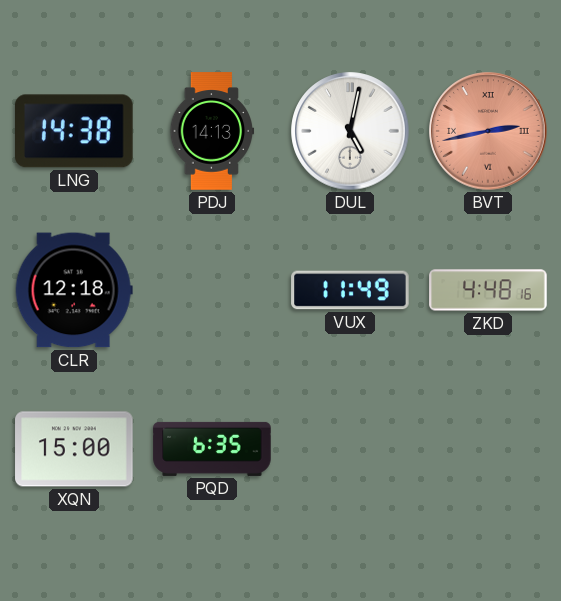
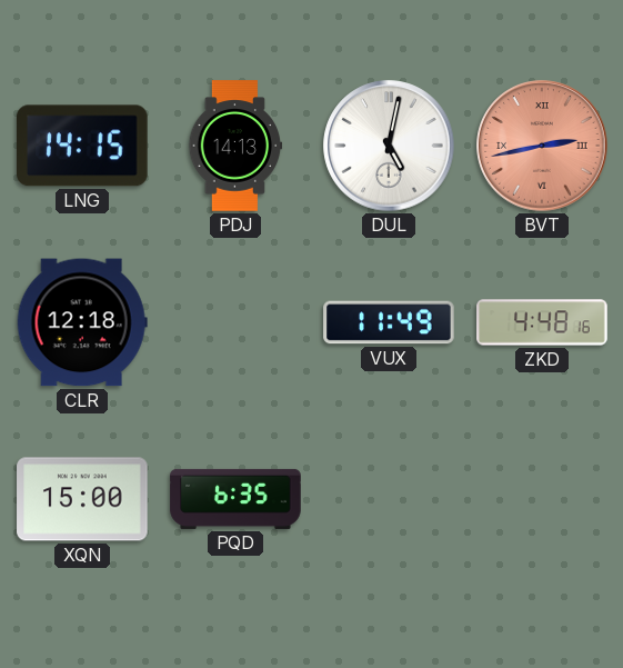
LNG: 14:38 -> 14:15
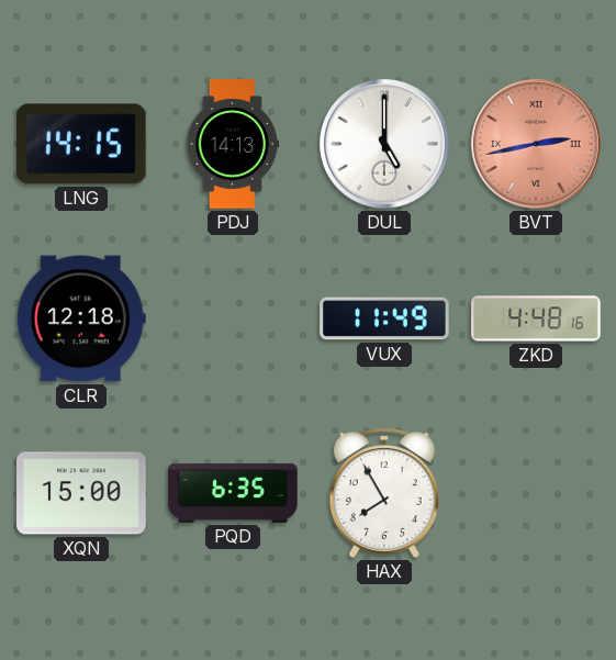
DUL: 5:02 -> 5:00
HAX: none -> 7:55
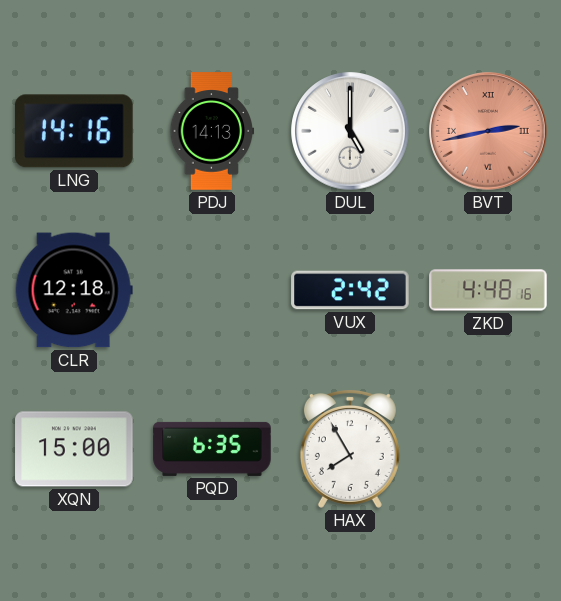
LNG: 14:15 -> 14:16
VUX: 11:49 -> 2:42
